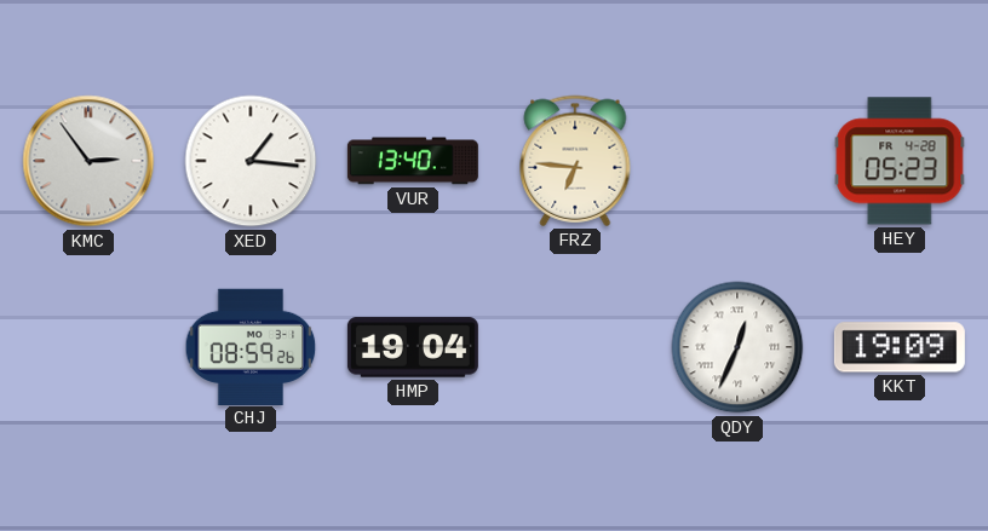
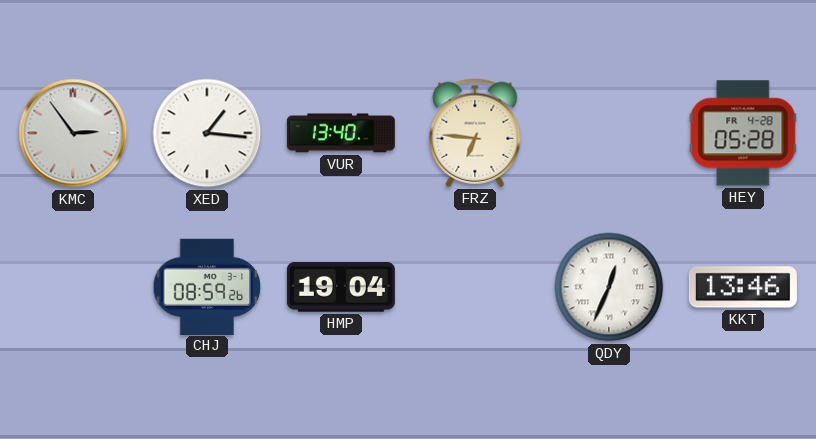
HEY: 05:23 -> 05:28
KKT: 19:09 -> 13:46
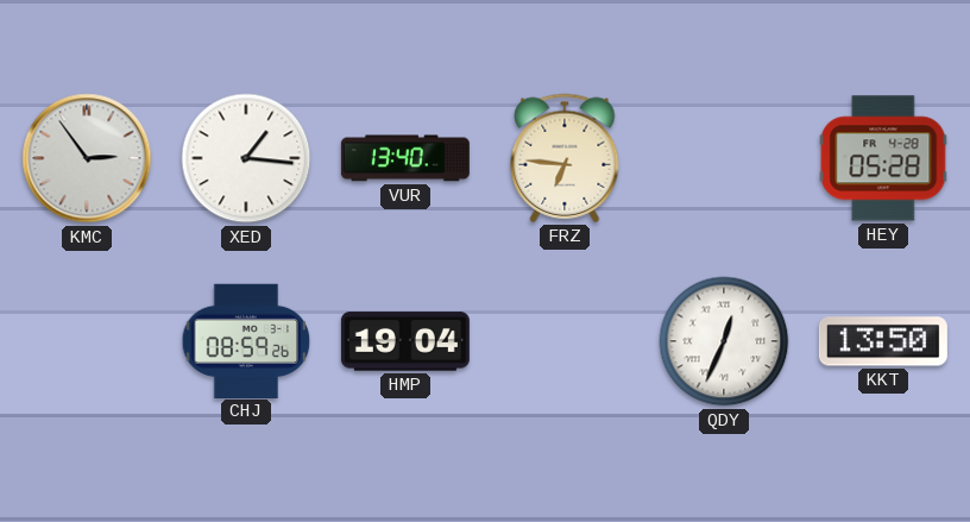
KKT: 13:46 -> 13:50
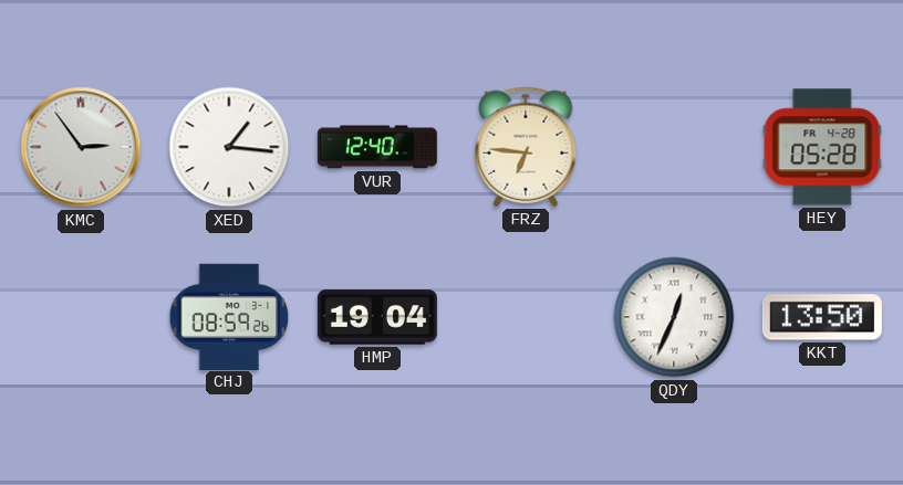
VUR: 13:40 -> 12:40
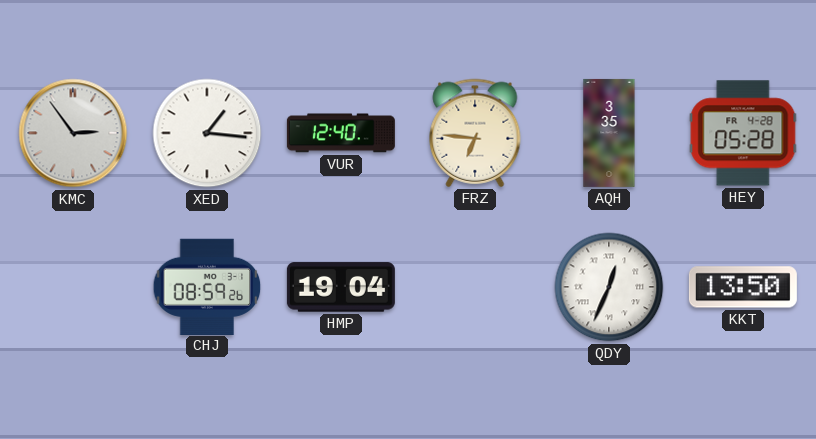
AQH: none -> 3:35
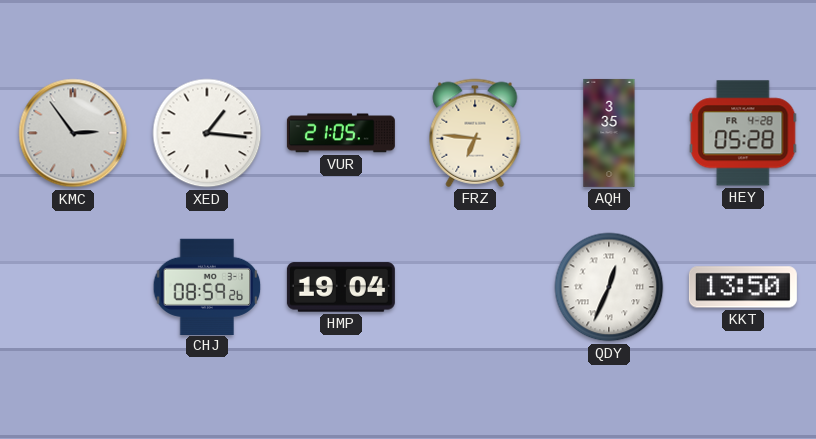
VUR: 12:40 -> 21:05
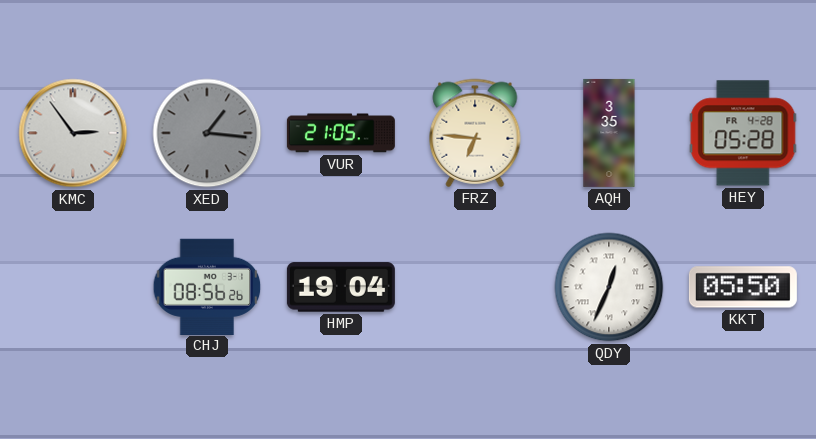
XED dial: white -> grey
CHJ: 08:59 -> 08:56
KKT: 13:50 -> 05:50
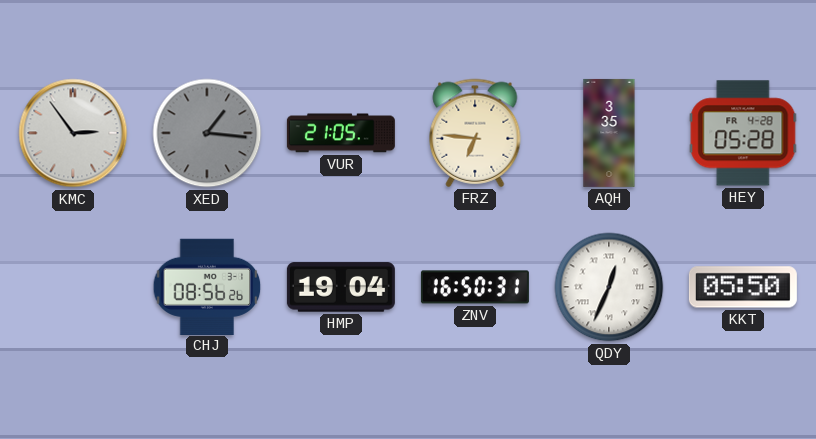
ZNV: none -> 16:50
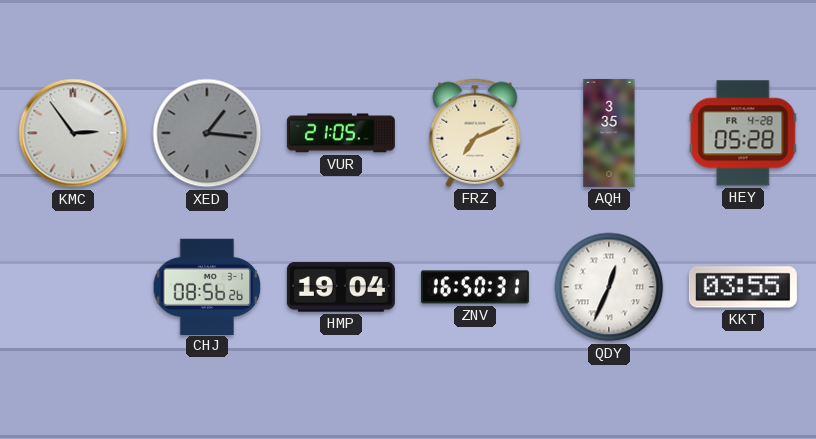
FRZ: 6:46 -> 7:11
KKT: 05:50 -> 03:55
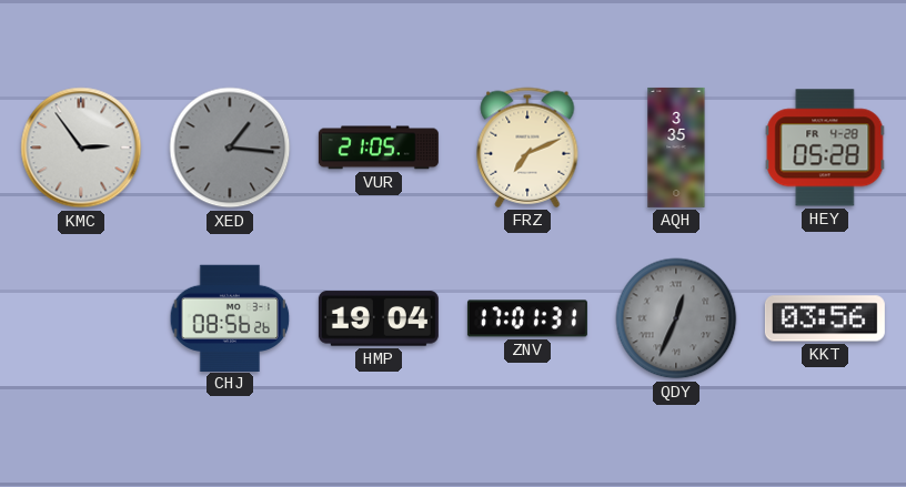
ZNV: 16:50 -> 17:01
QDY dial: white -> grey
KKT: 03:55 -> 03:56
